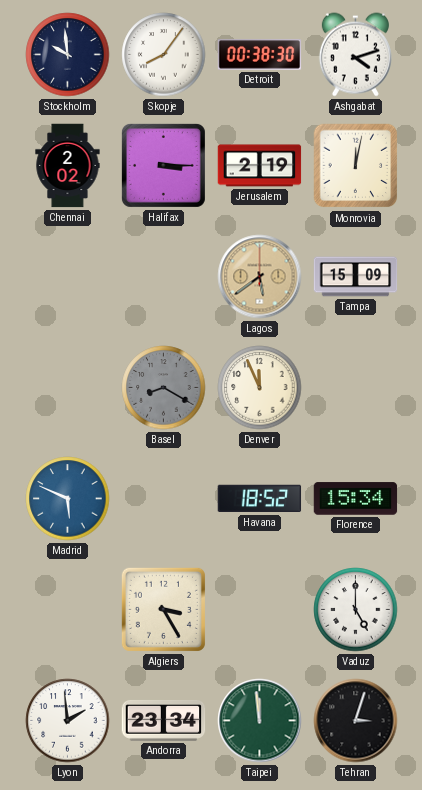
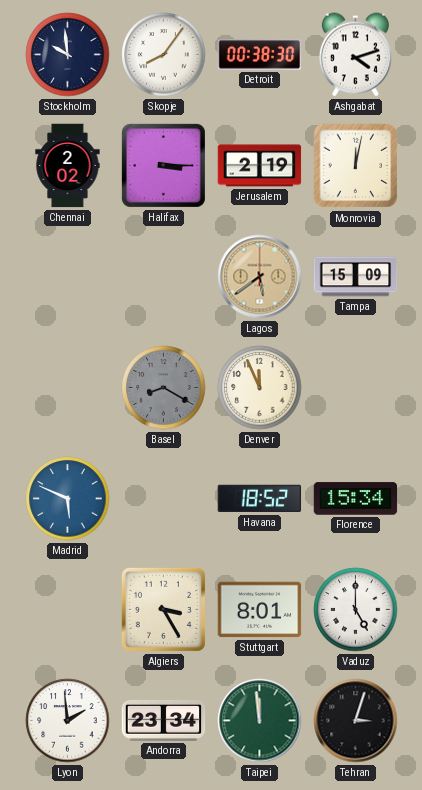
Stuttgart: none -> 8:01
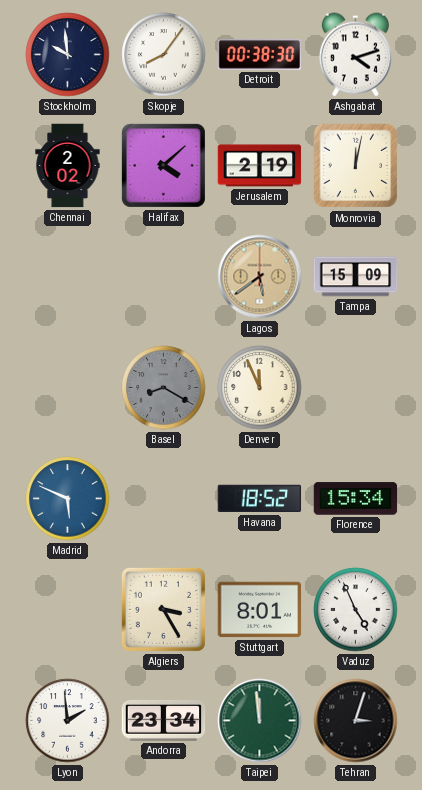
Halifax: 3:15 -> 4:08
Vaduz: 5:00 -> 4:56
